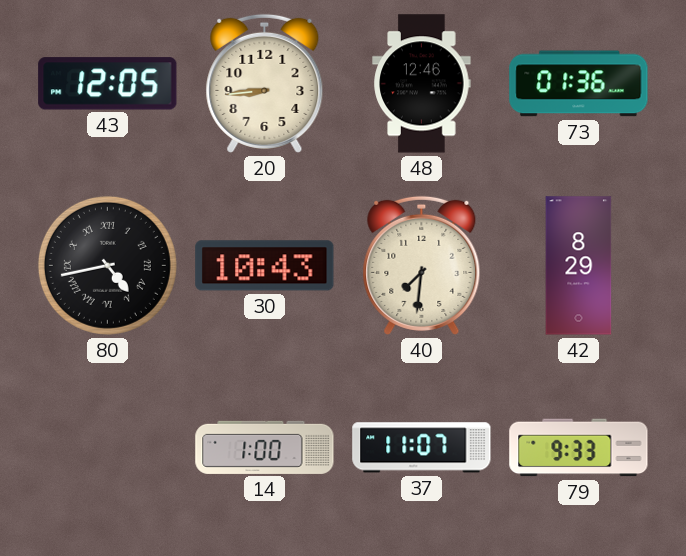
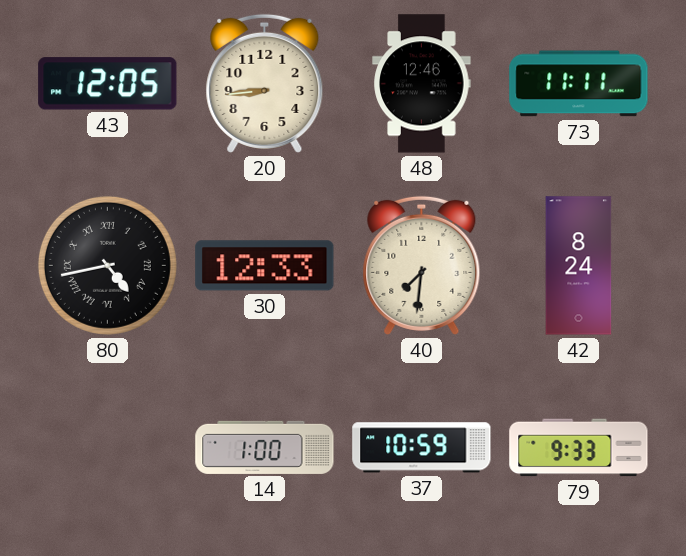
73: 01:36 -> 11:11
30: 10:43 -> 12:33
42: 8:29 -> 8:24
37: 11:07 -> 10:59
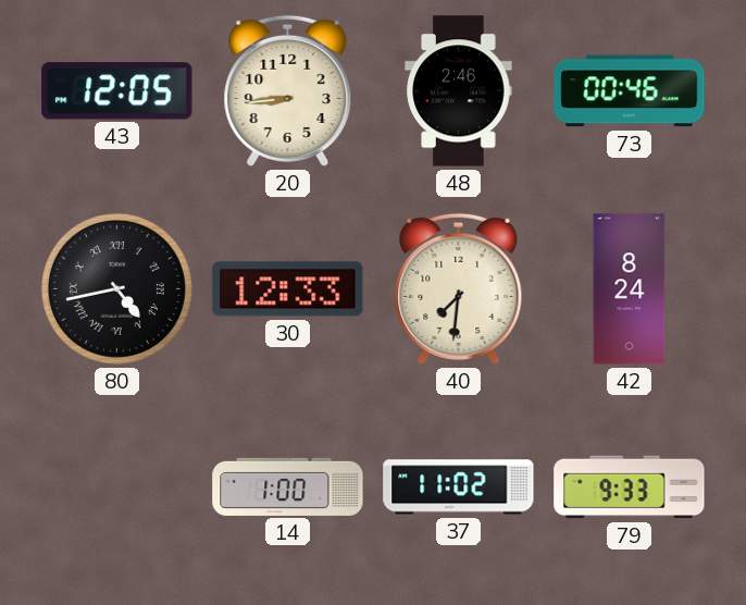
48: 12:46 -> 2:46
73: 11:11 -> 00:46
37: 10:59 -> 11:02
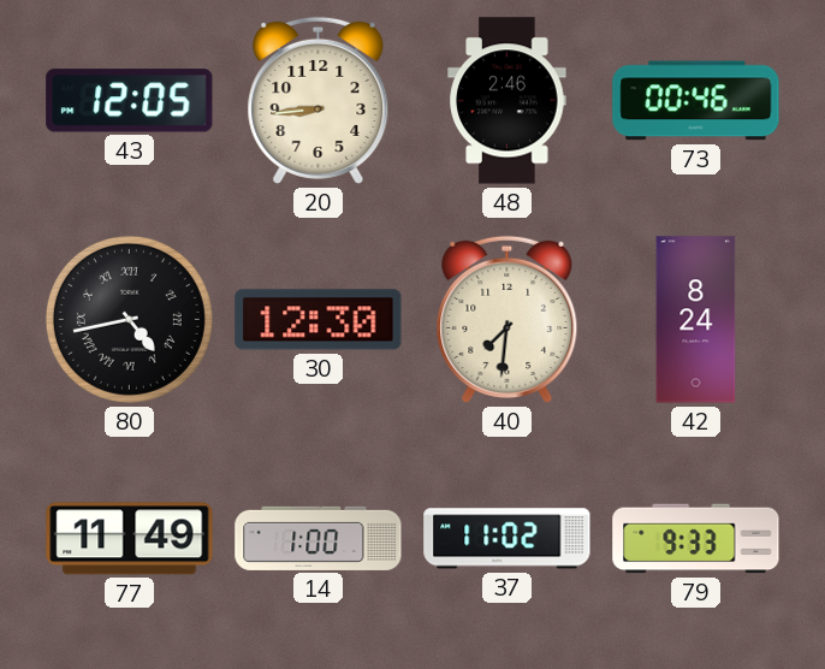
30: 12:33 -> 12:30
77: none -> 11:49
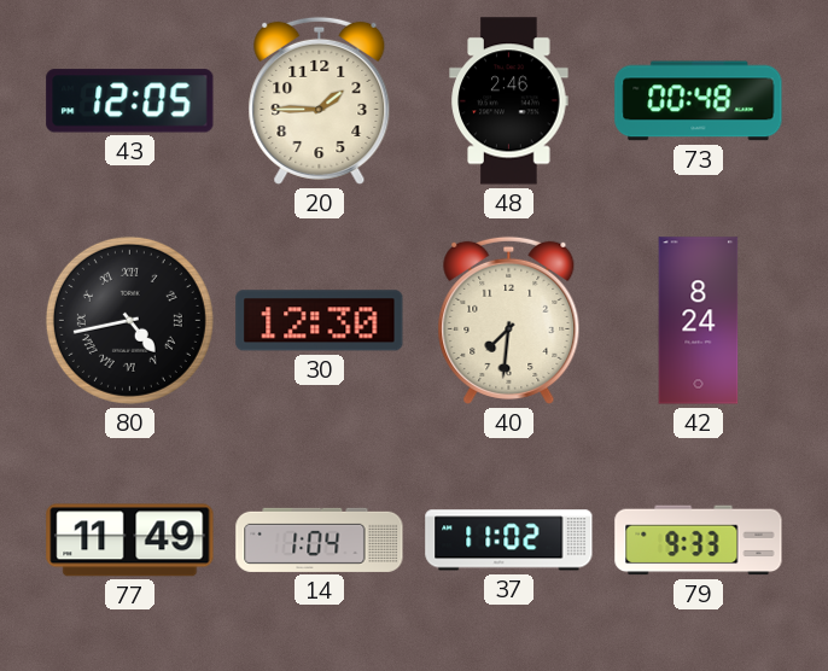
20: 8:44 -> 1:45
73: 00:46 -> 00:48
14: 1:00 -> 1:04
